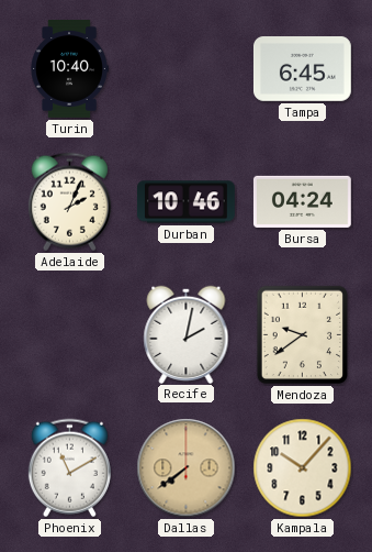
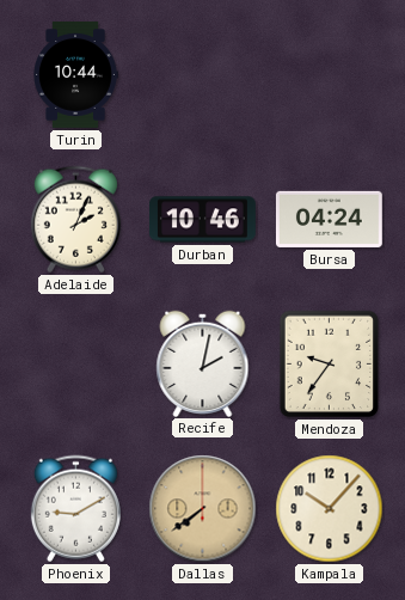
Turin: 10:40 -> 10:44
Tampa: 6:45 -> none
Mendoza: 9:39 -> 9:36
Phoenix: 11:10 -> 9:10
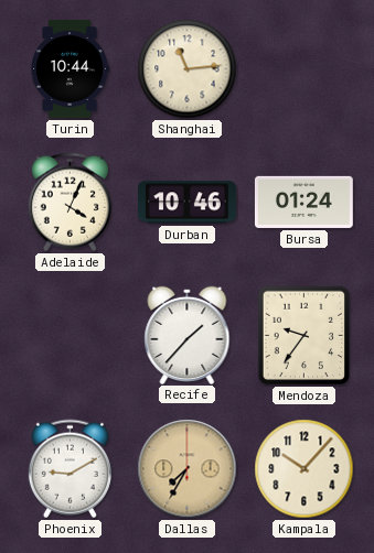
Shanghai: none -> 11:14
Adelaide: 2:04 -> 4:04
Bursa: 04:24 -> 01:24
Recife: 2:02 -> 1:37
Dallas: 7:39 -> 7:35
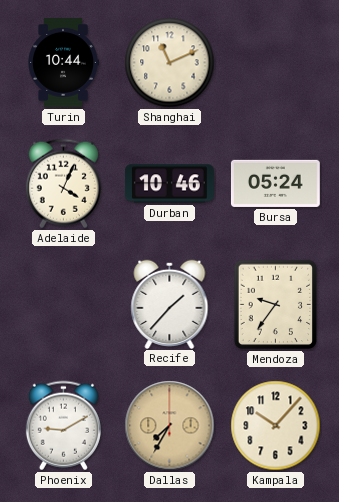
Shanghai: 11:14 -> 11:11
Bursa: 01:24 -> 05:24
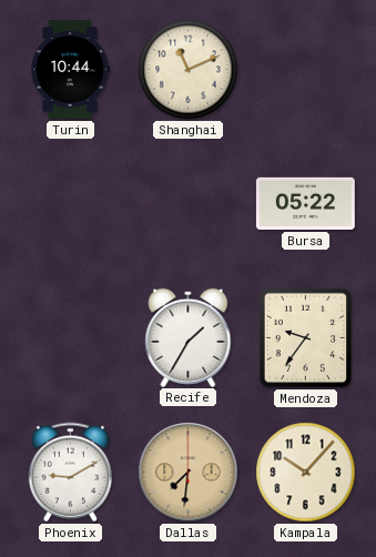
Adelaide: 4:04 -> none
Durban: 10:46 -> none
Bursa: 05:24 -> 05:22
Recife: 1:37 -> 1:35
Dallas: 7:35 -> 7:31
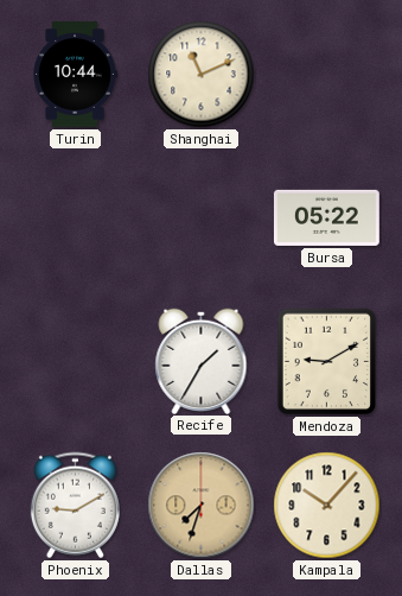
Mendoza: 9:36 -> 9:10
Dallas: 7:31 -> 7:33
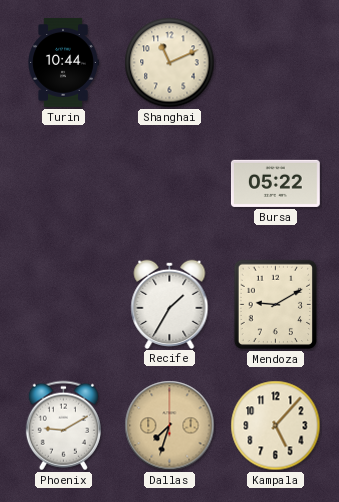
Kampala: 10:07 -> 5:07
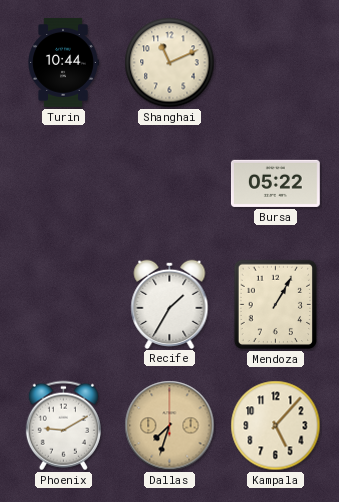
Mendoza: 9:10 -> 1:05
